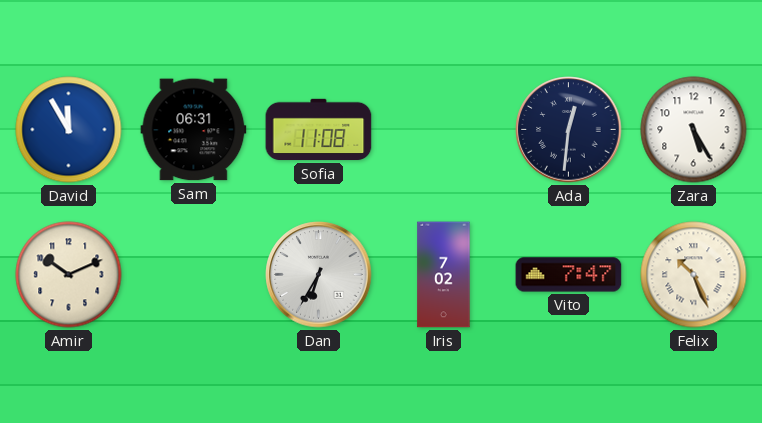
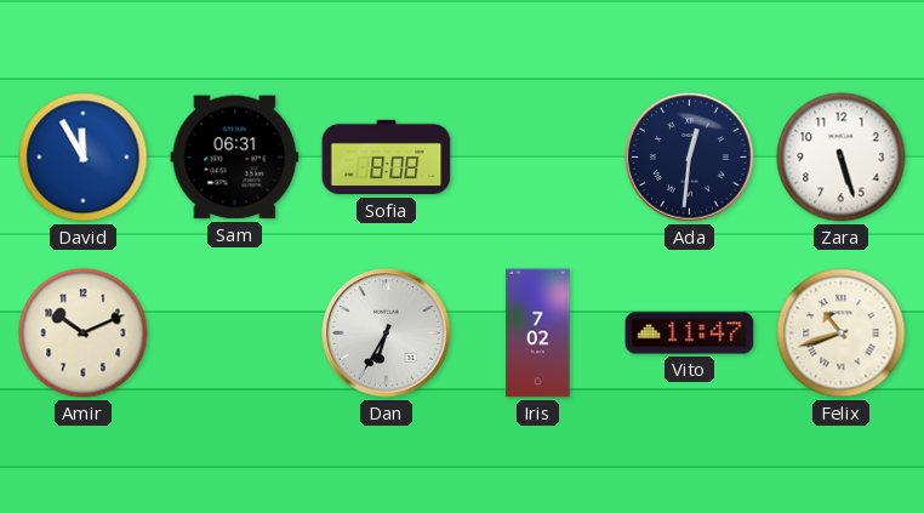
Sofia: 11:08 -> 8:08
Zara: 5:25 -> 5:27
Vito: 7:47 -> 11:47
Felix: 10:26 -> 10:42
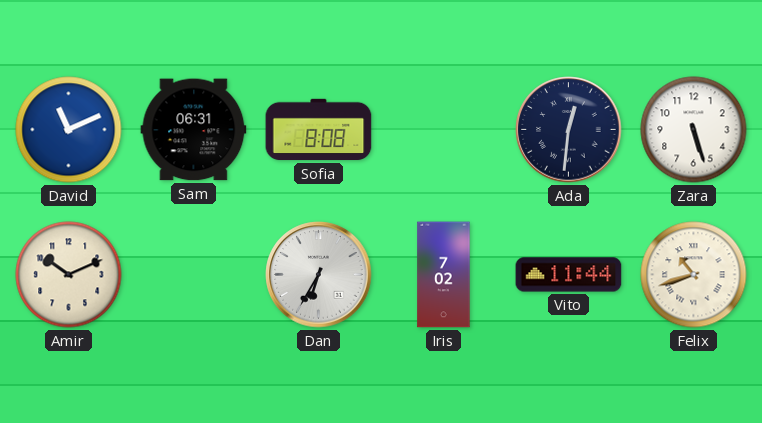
David: 11:55 -> 11:11
Vito: 11:47 -> 11:44
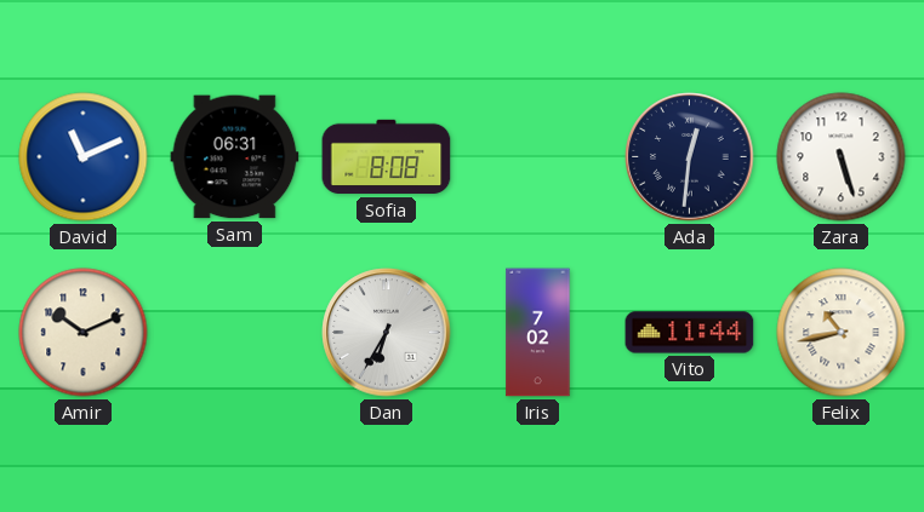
Felix: 10:42 -> 10:43
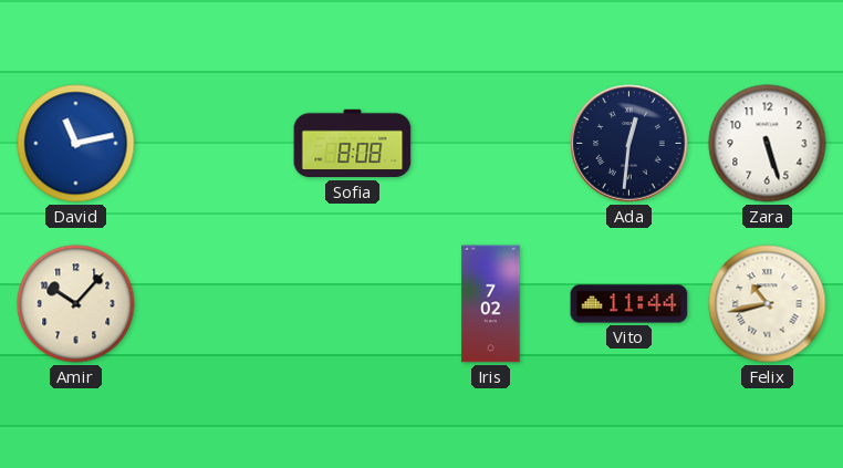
David: 11:11 -> 11:13
Sam: 06:31 -> none
Amir: 10:11 -> 10:07
Dan: 6:35 -> none
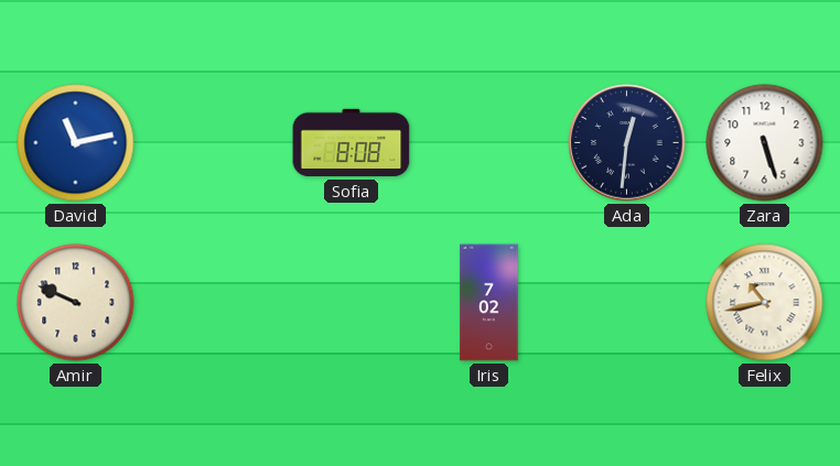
Amir: 10:07 -> 9:49
Vito: 11:44 -> none
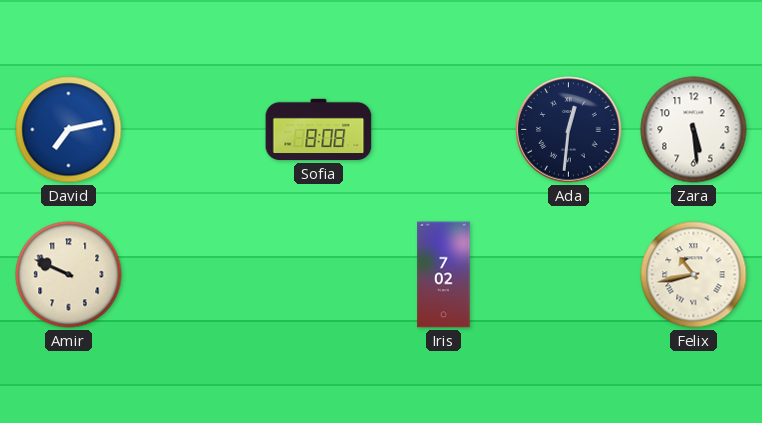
David: 11:13 -> 7:13
Zara: 5:27 -> 5:29
